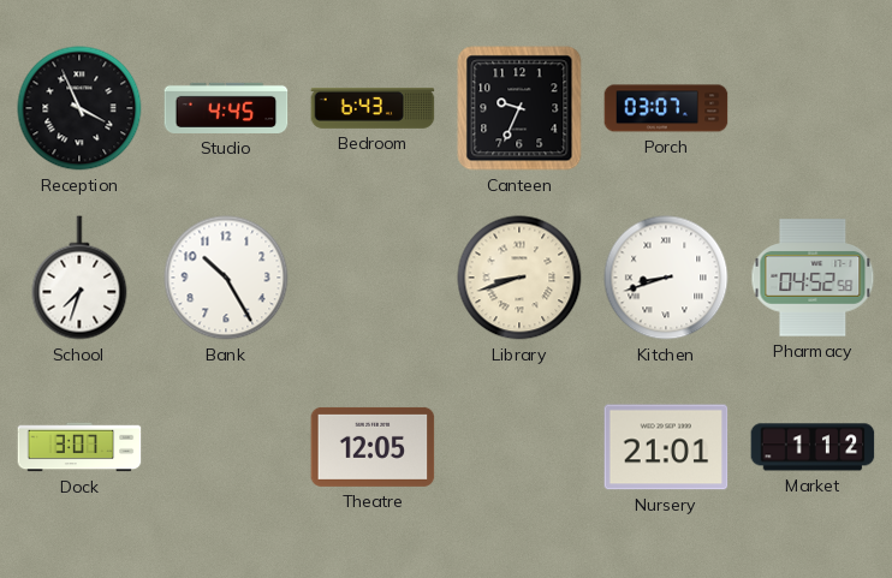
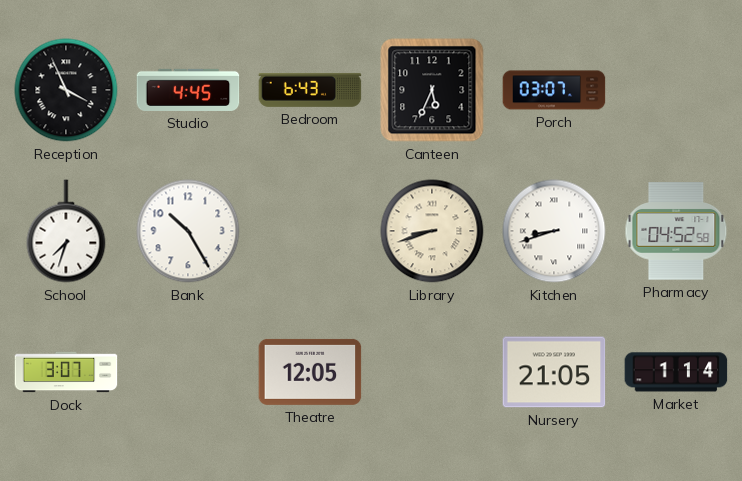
Canteen: 9:34 -> 5:34
Nursery: 21:01 -> 21:05
Market: 1:12 -> 1:14
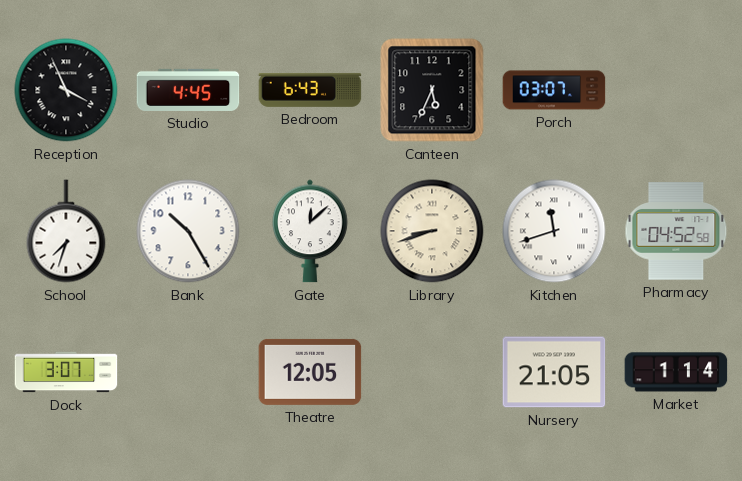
Gate: none -> 12:08
Kitchen: 8:42 -> 11:42
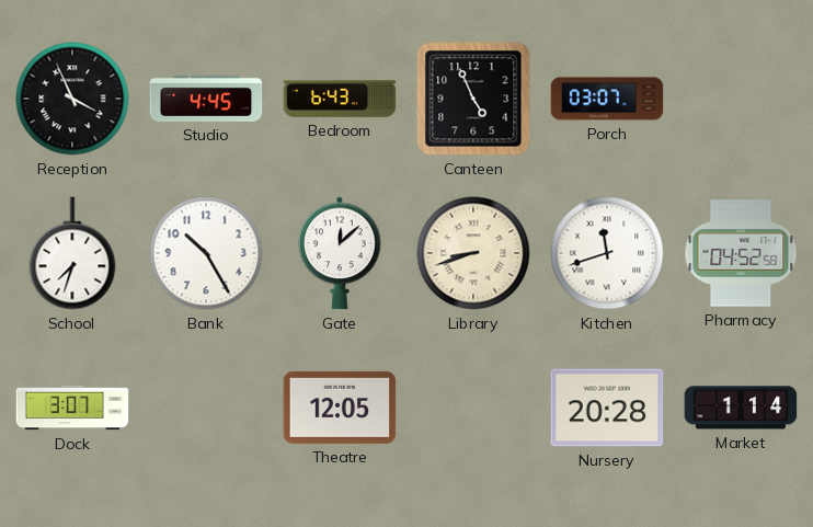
Canteen: 5:34 -> 4:56
Nursery: 21:05 -> 20:28
